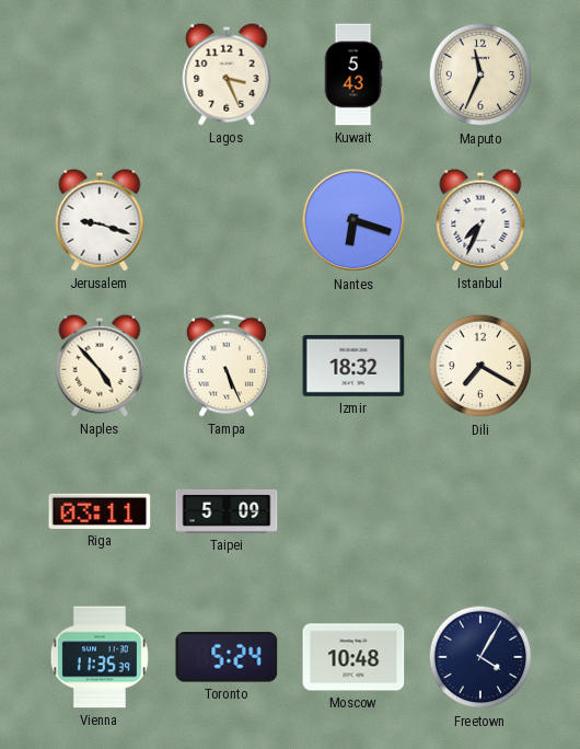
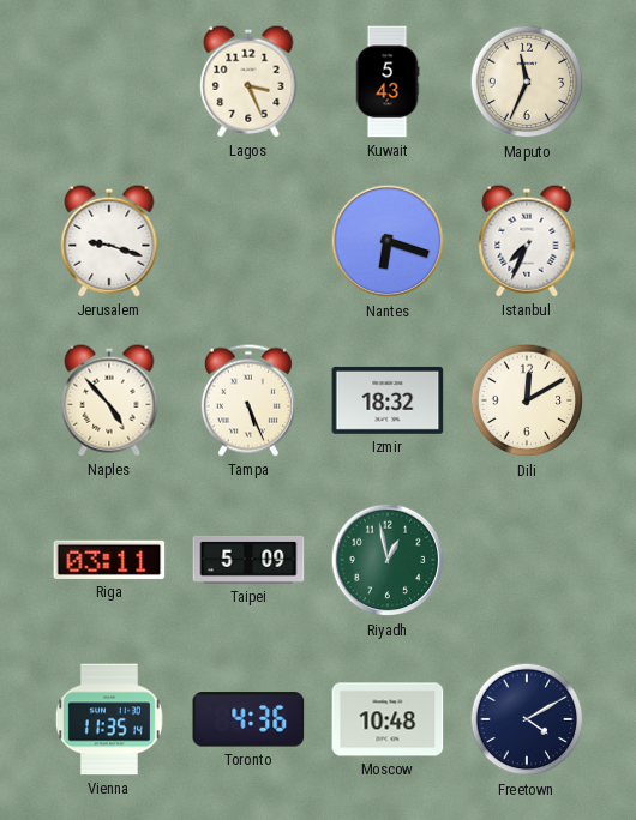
Dili: 7:20 -> 12:10
Riyadh: none -> 12:58
Vienna: 11:35:39 -> 11:35:14
Toronto: 5:24 -> 4:36
Freetown: 4:05 -> 4:10
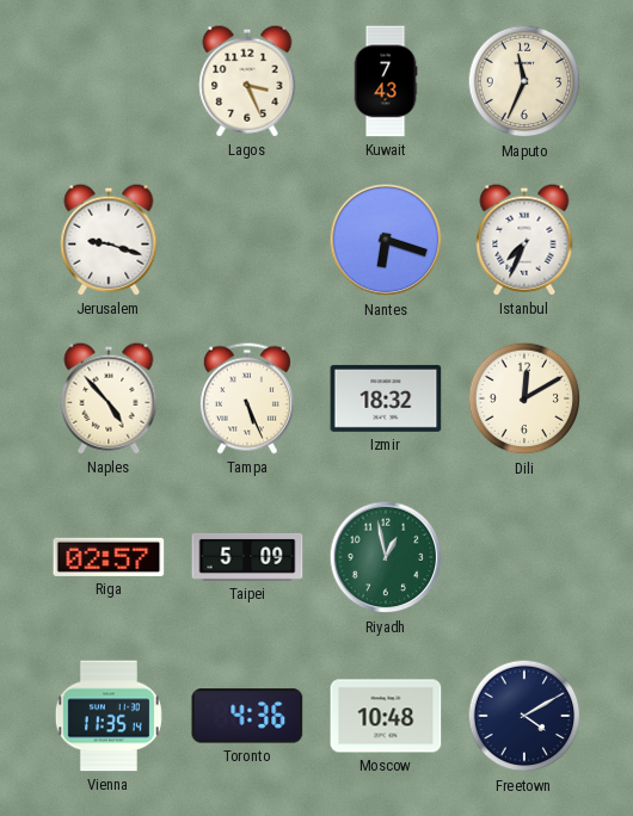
Kuwait: 5:43 -> 7:43
Riga: 03:11 -> 02:57
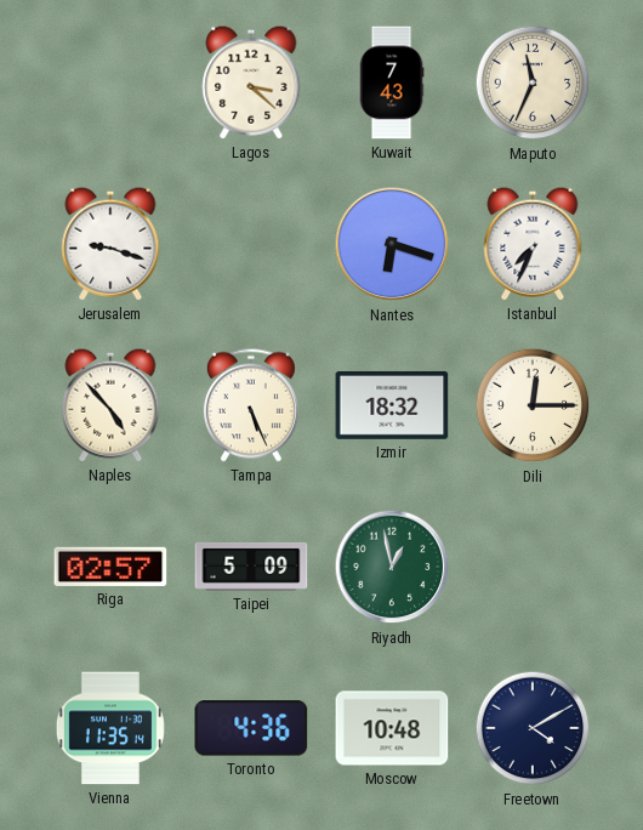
Lagos: 3:26 -> 3:22
Dili: 12:10 -> 12:15
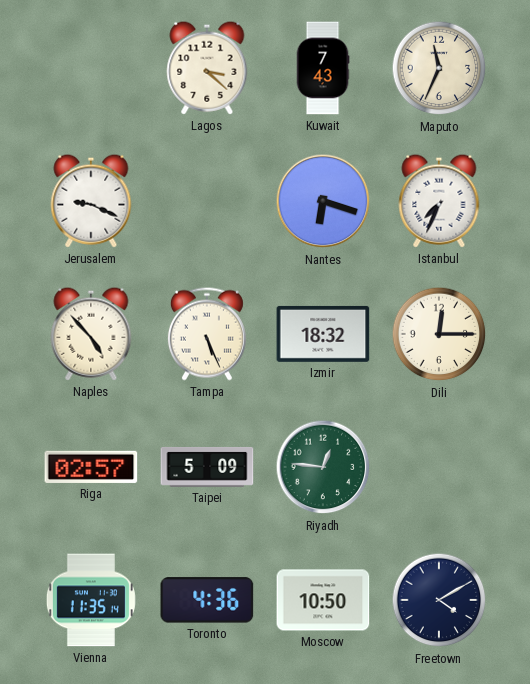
Jerusalem: 9:18 -> 9:19
Riyadh: 12:58 -> 12:46
Moscow: 10:48 -> 10:50
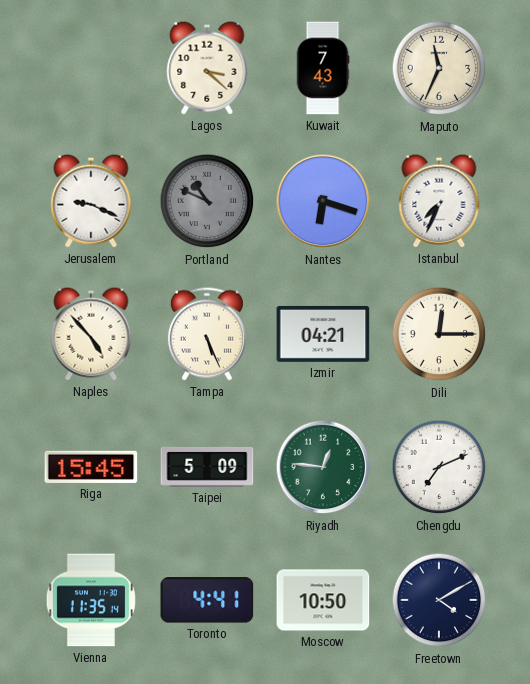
Portland: none -> 10:49
Izmir: 18:32 -> 04:21
Riga: 02:57 -> 15:45
Chengdu: none -> 7:11
Toronto: 4:36 -> 4:41
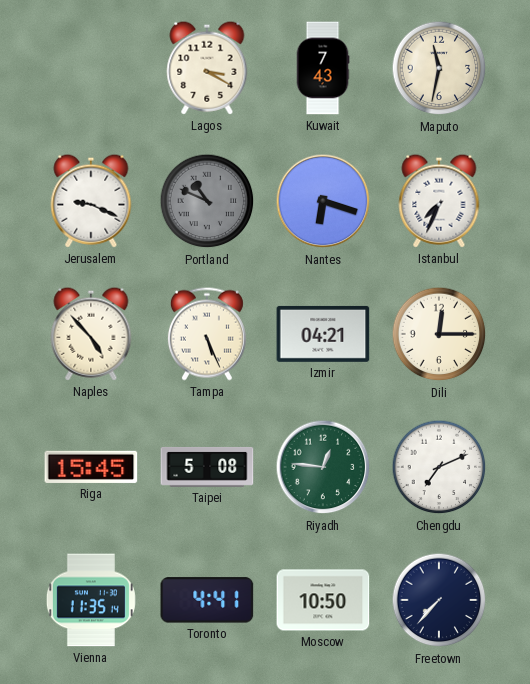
Lagos: 3:22 -> 3:20
Maputo: 11:34 -> 11:32
Taipei: 5:09 -> 5:08
Freetown: 4:10 -> 7:37
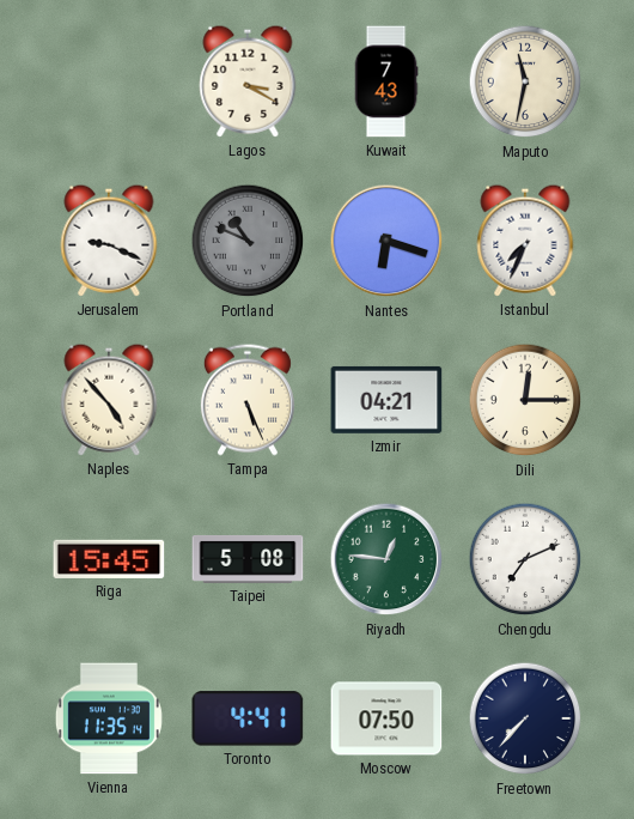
Moscow: 10:50 -> 07:50
